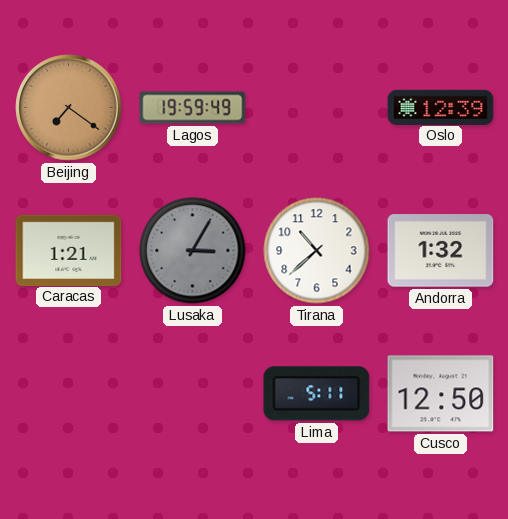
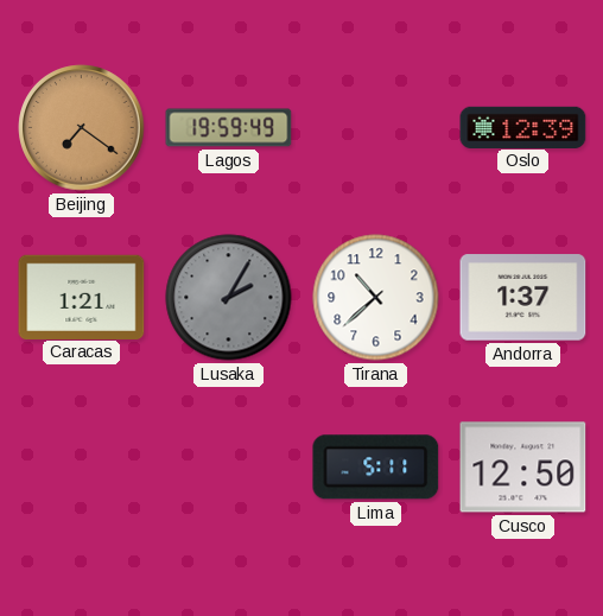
Lusaka: 3:05 -> 2:05
Andorra: 1:32 -> 1:37
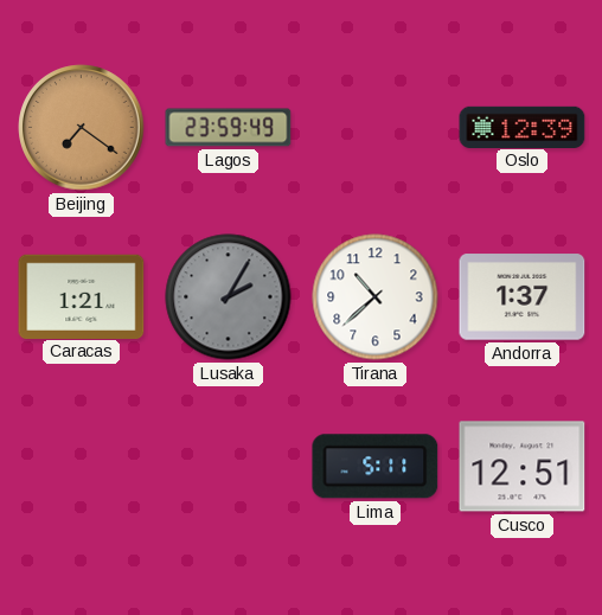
Lagos: 19:59 -> 23:59
Cusco: 12:50 -> 12:51
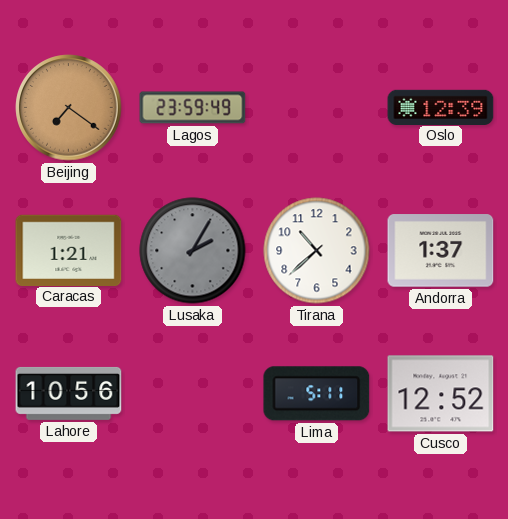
Lahore: none -> 10:56
Cusco: 12:51 -> 12:52
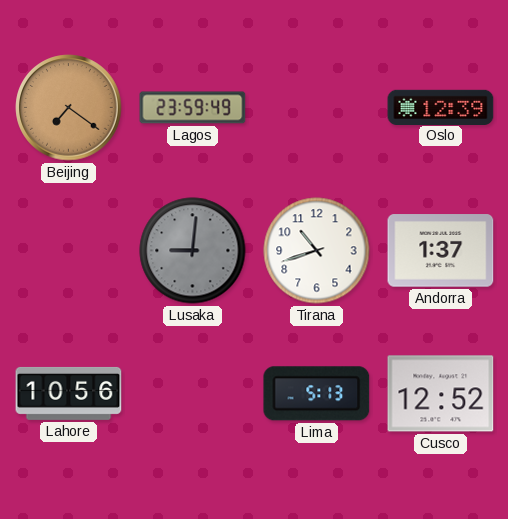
Caracas: 1:21 -> none
Lusaka: 2:05 -> 9:01
Tirana: 10:38 -> 10:42
Lima: 5:11 -> 5:13
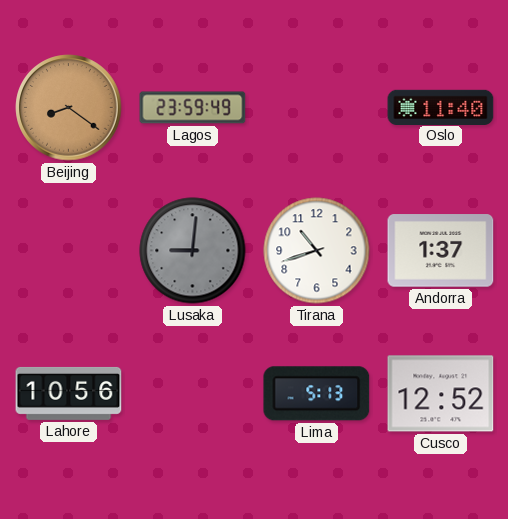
Beijing: 7:21 -> 8:21
Oslo: 12:39 -> 11:40
